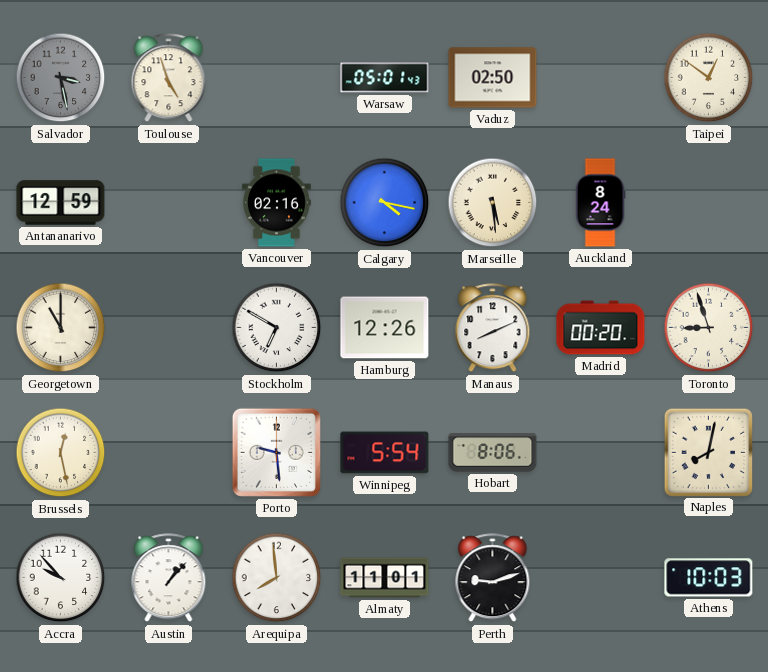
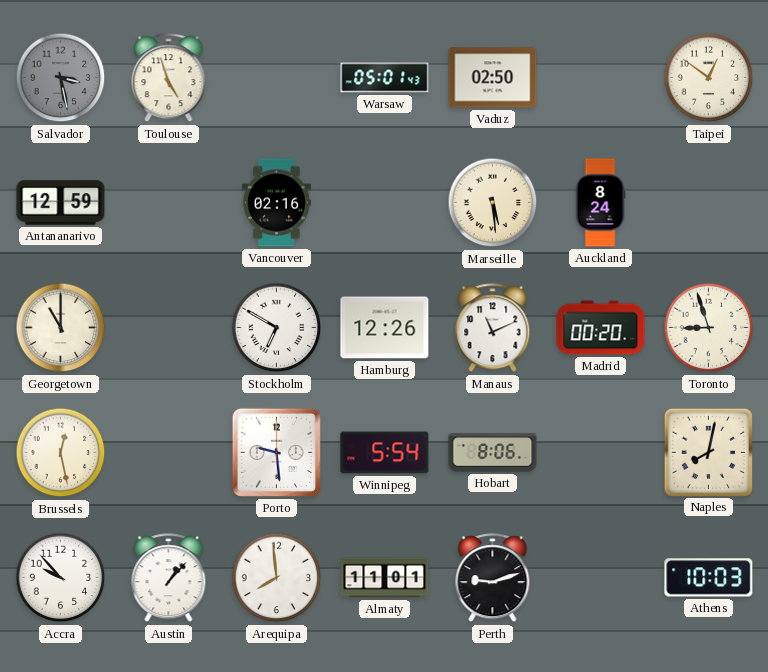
Calgary: 4:17 -> none
Manaus: 8:11 -> 11:11
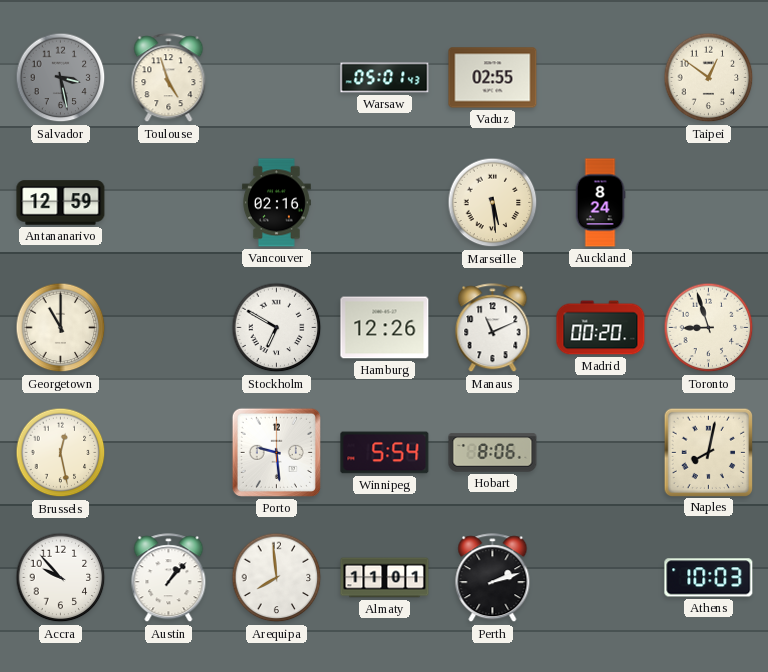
Vaduz: 02:50 -> 02:55
Perth: 9:12 -> 2:12
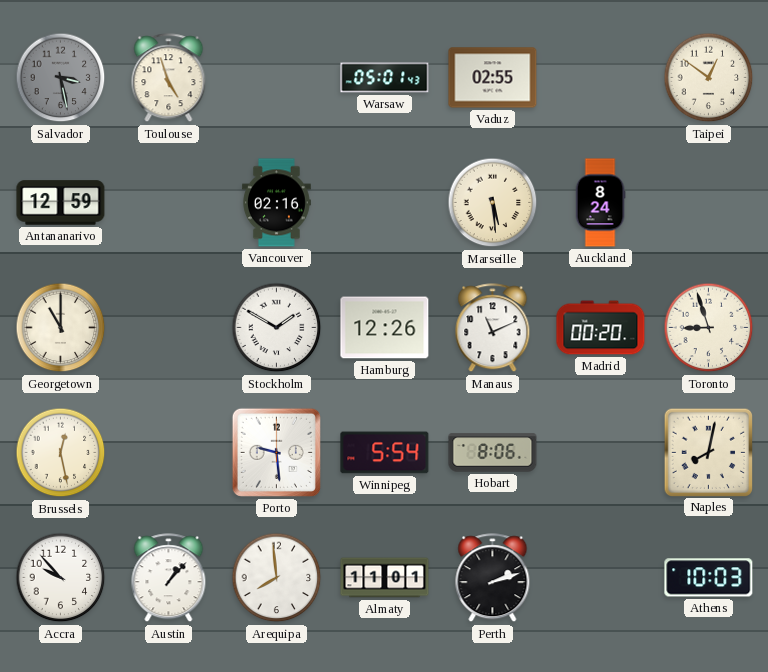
Stockholm: 6:50 -> 1:50
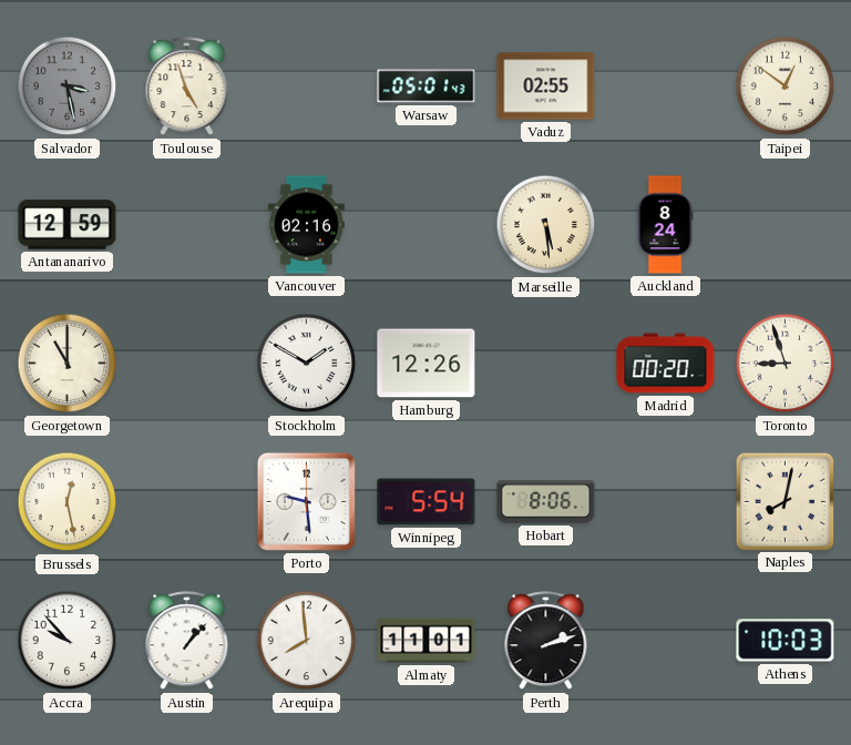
Manaus: 11:11 -> none
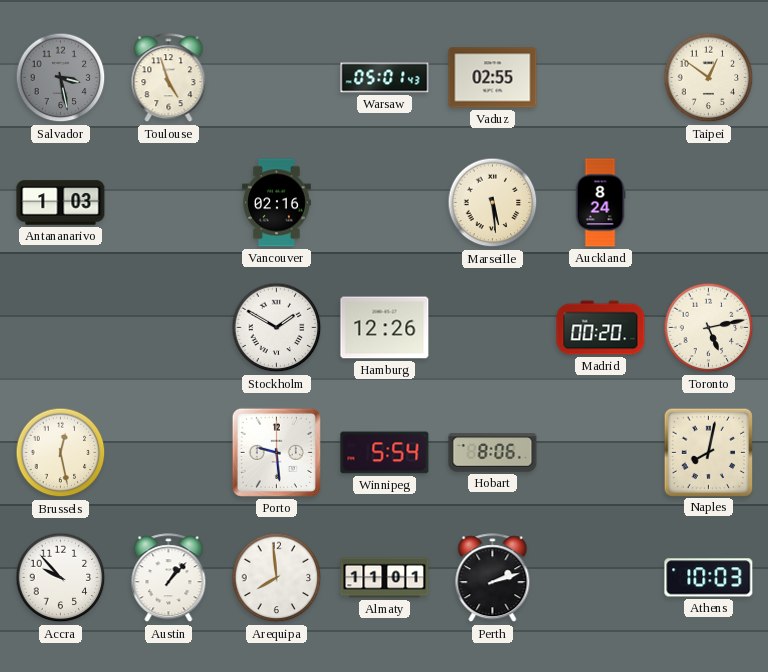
Antananarivo: 12:59 -> 1:03
Georgetown: 11:00 -> none
Toronto: 8:57 -> 5:13
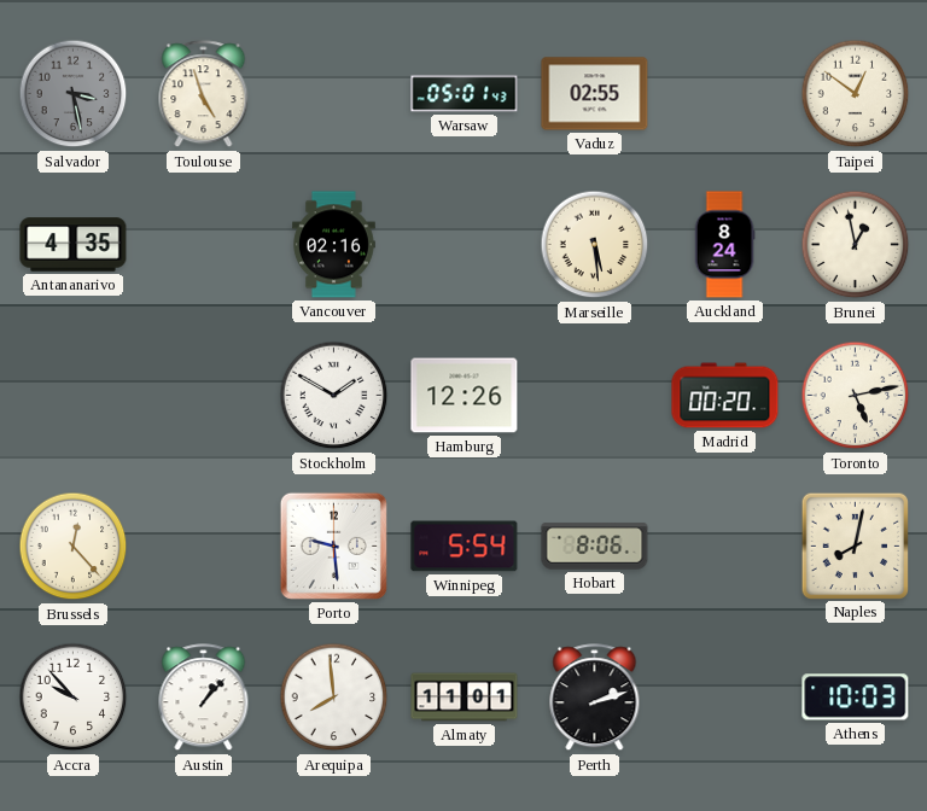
Antananarivo: 1:03 -> 4:35
Brunei: none -> 12:58
Brussels: 12:28 -> 12:23
